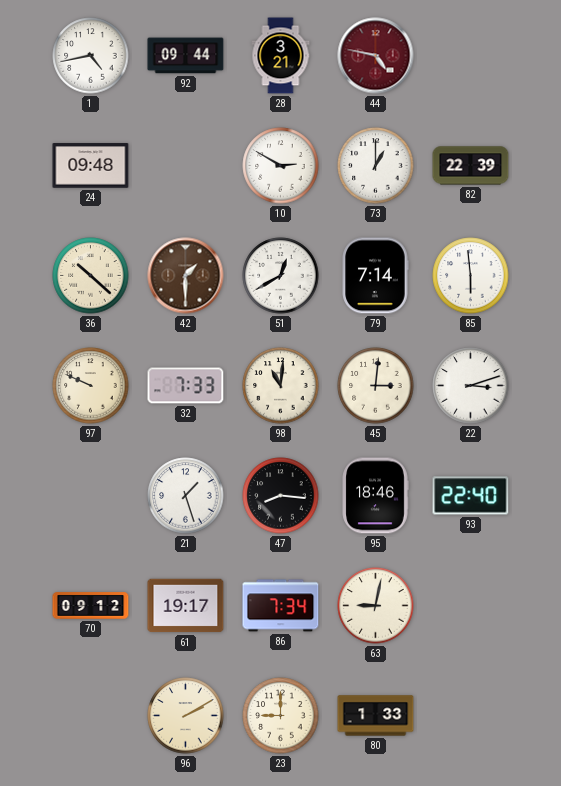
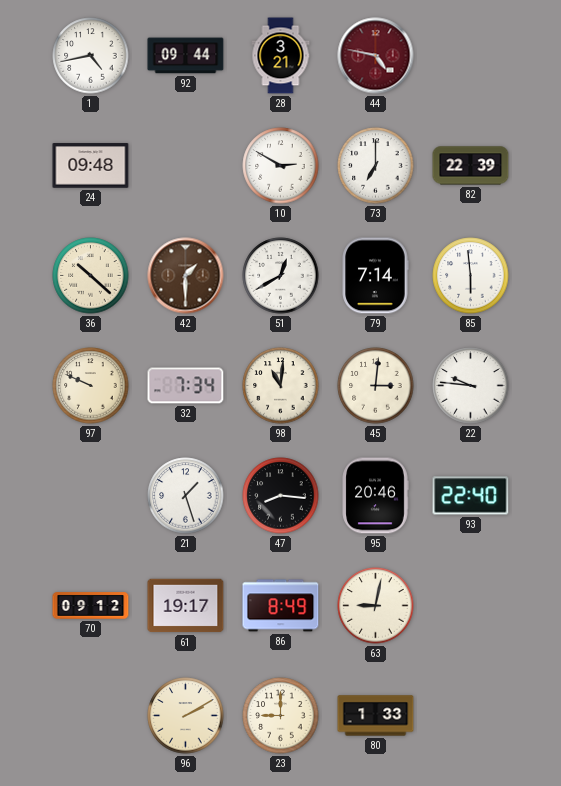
73: 1:00 -> 7:00
32: 7:33 -> 7:34
22: 3:12 -> 9:46
95: 18:46 -> 20:46
86: 7:34 -> 8:49
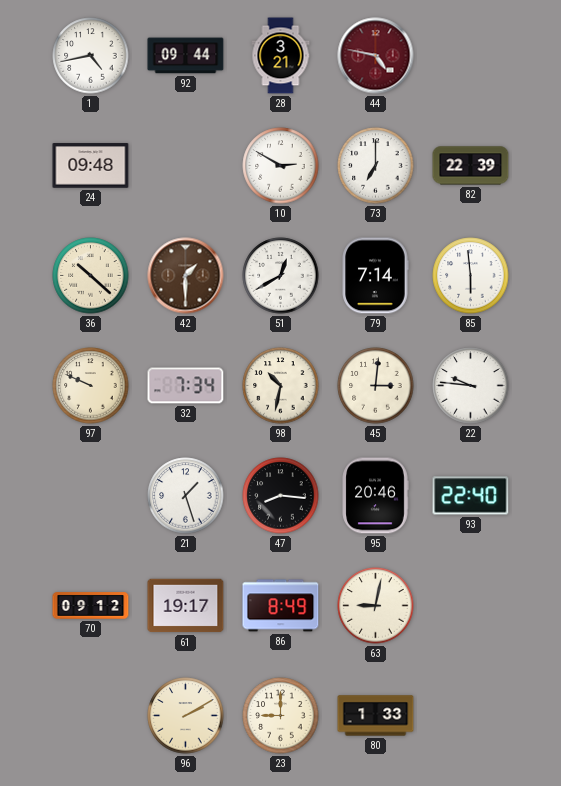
98: 11:01 -> 10:32
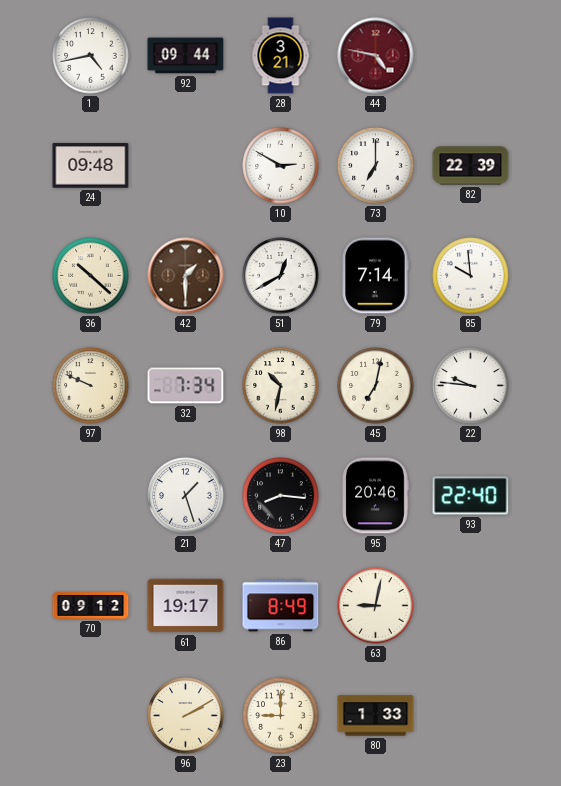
85: 5:59 -> 9:59
45: 3:01 -> 7:02
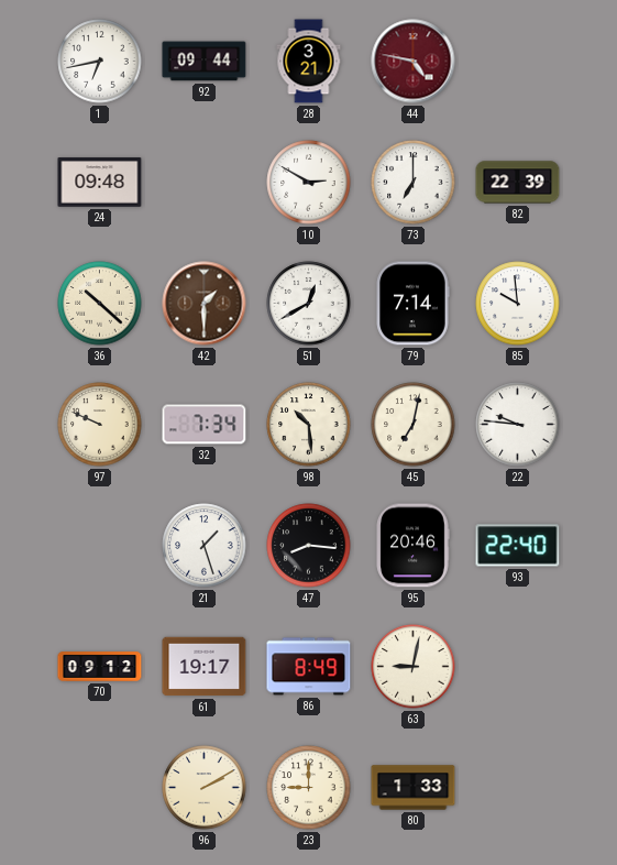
1: 4:43 -> 6:43
98: 10:32 -> 10:29
